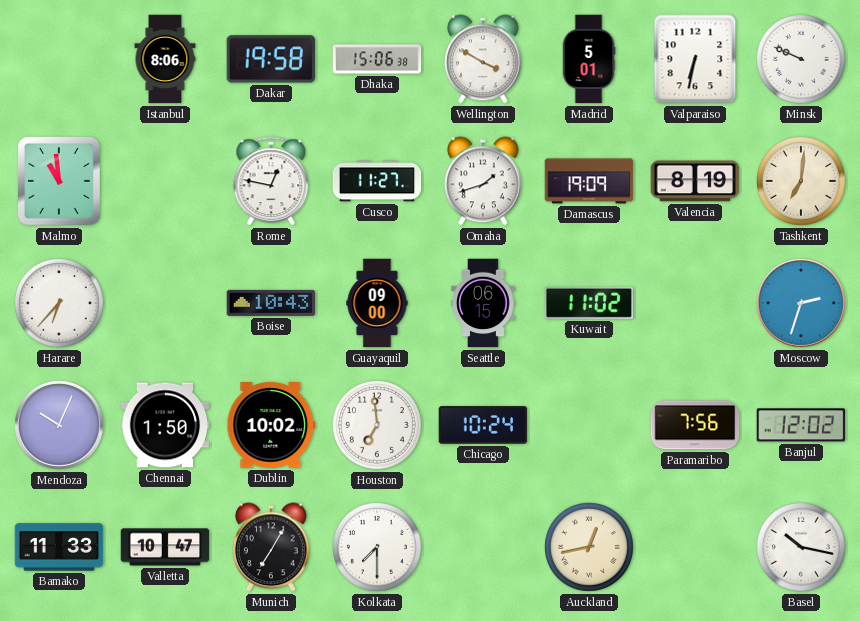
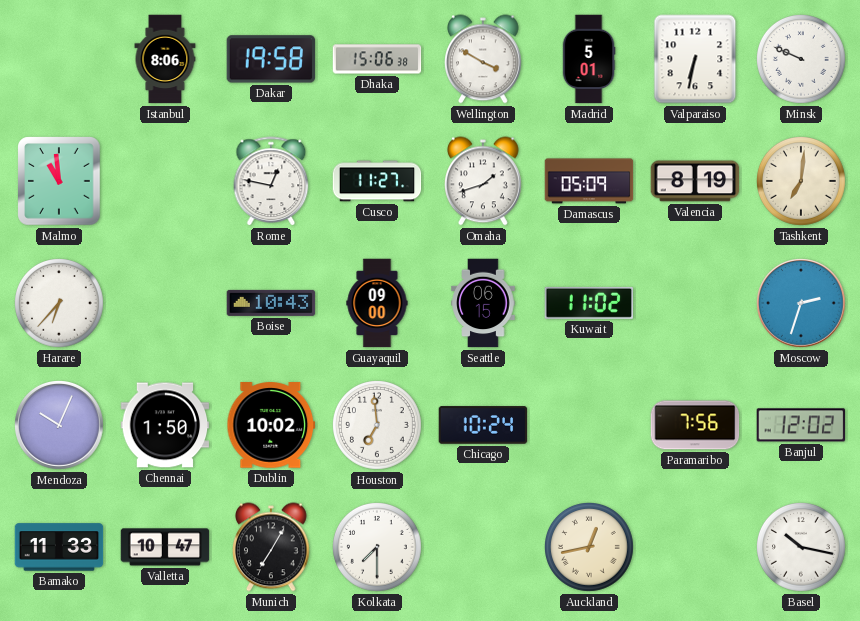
Damascus: 19:09 -> 05:09
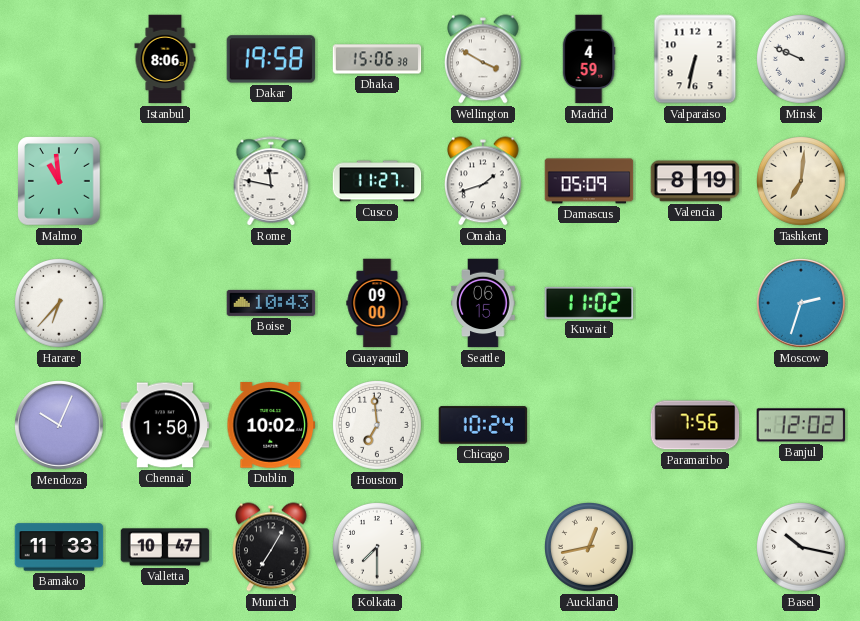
Madrid: 5:01 -> 4:59
Rome: 12:47 -> 11:47
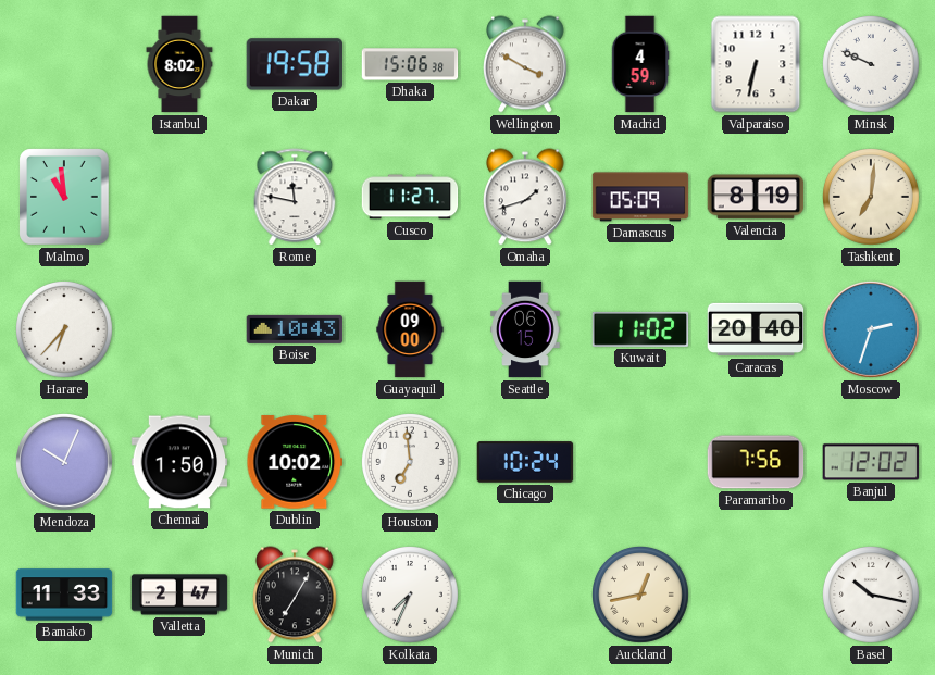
Istanbul: 8:06 -> 8:02
Caracas: none -> 20:40
Valletta: 10:47 -> 2:47
Kolkata: 7:30 -> 7:34
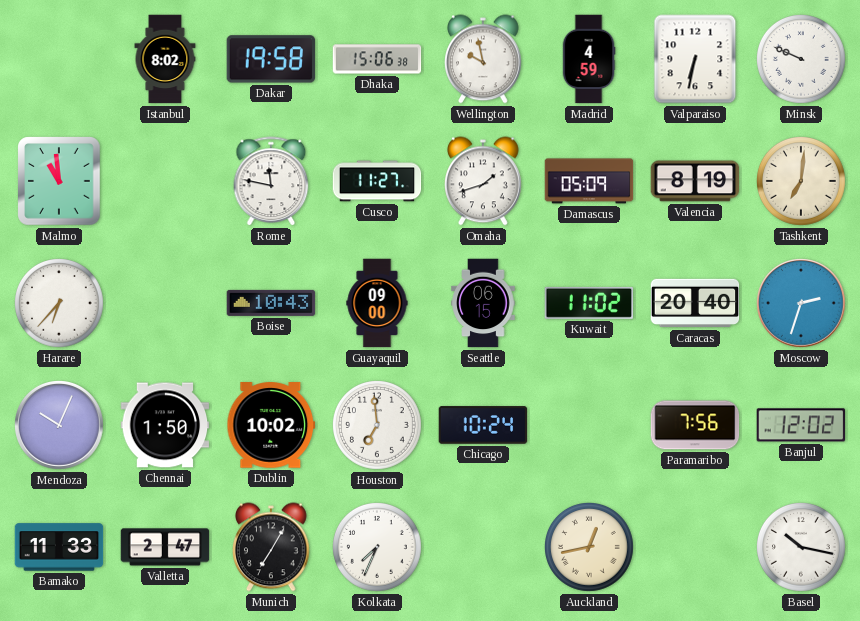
Wellington: 3:50 -> 9:58
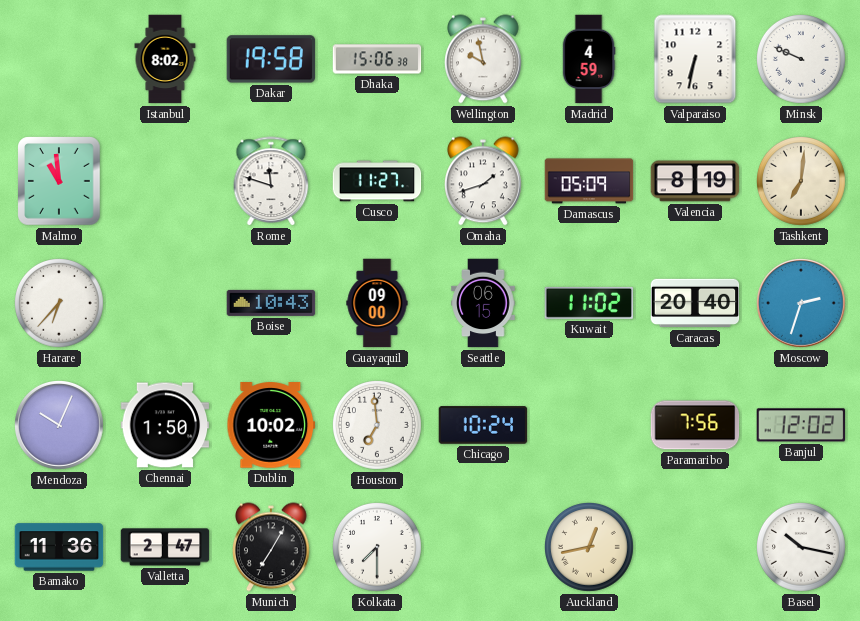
Rome: 11:47 -> 11:48
Bamako: 11:33 -> 11:36
Kolkata: 7:34 -> 7:30
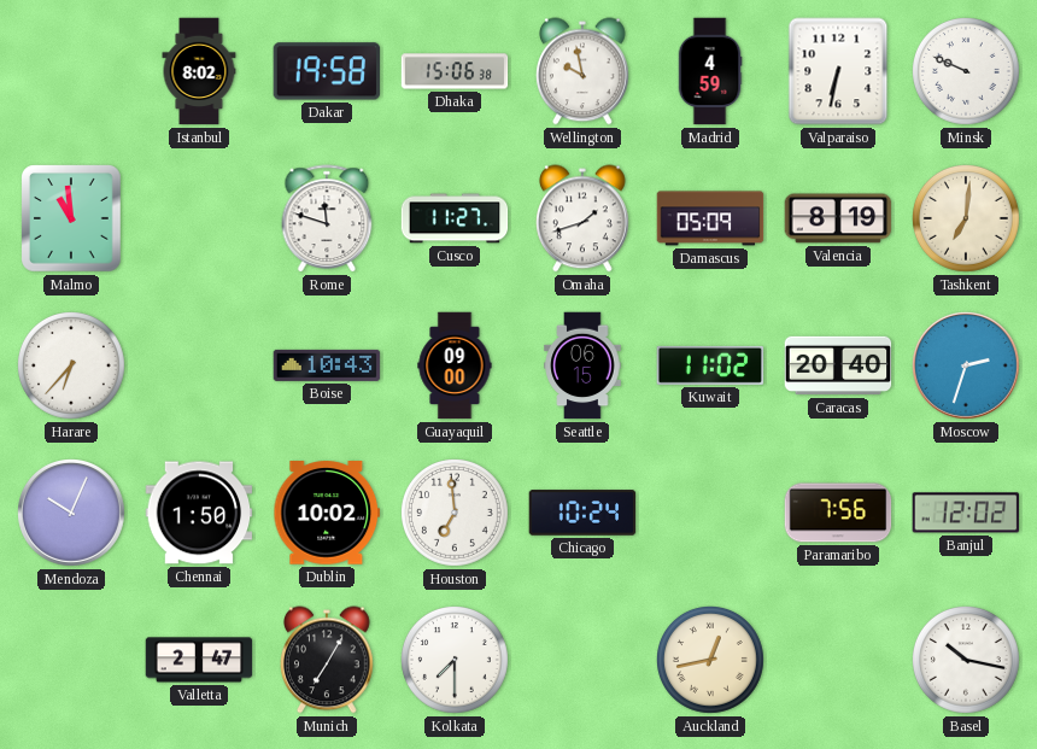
Bamako: 11:36 -> none
